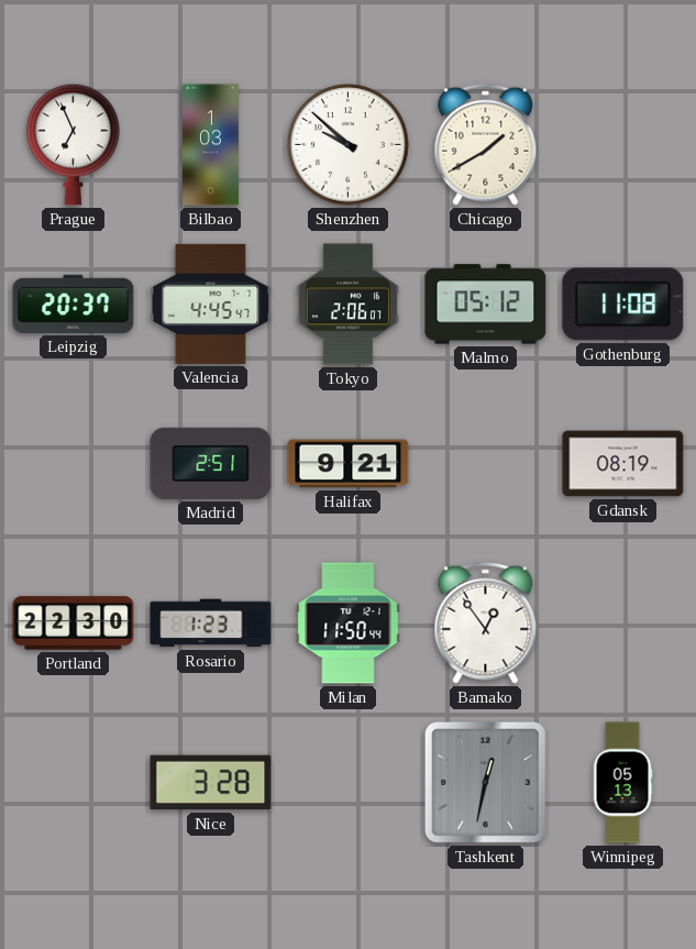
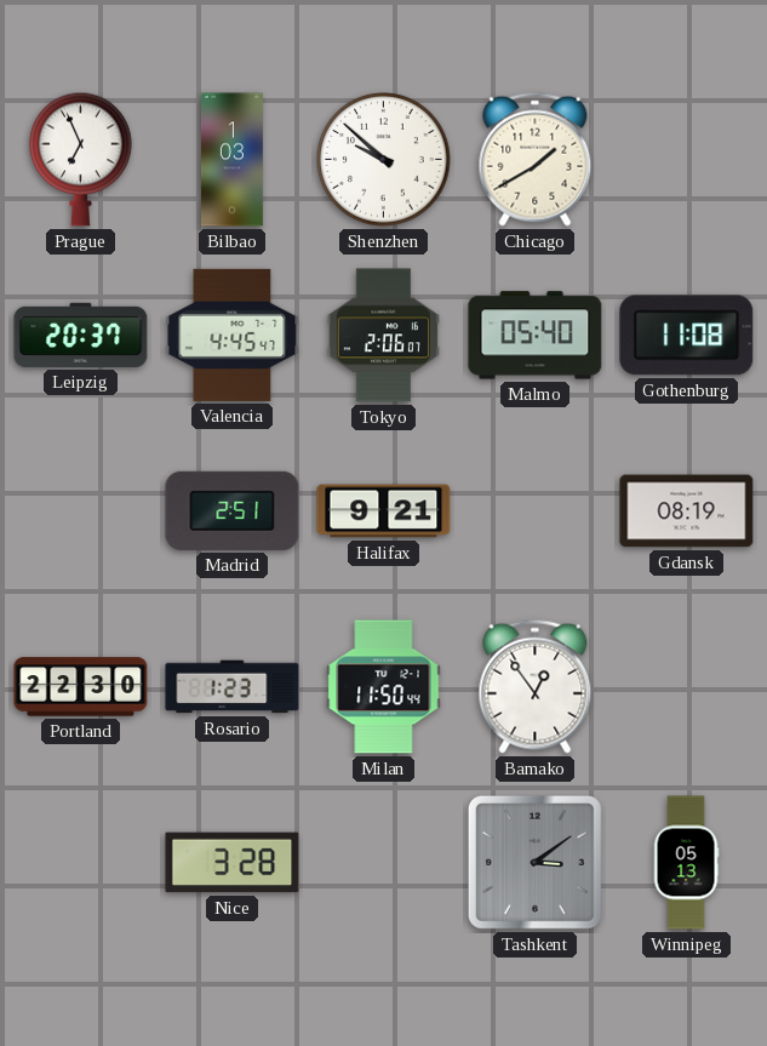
Malmo: 05:12 -> 05:40
Tashkent: 12:32 -> 3:09
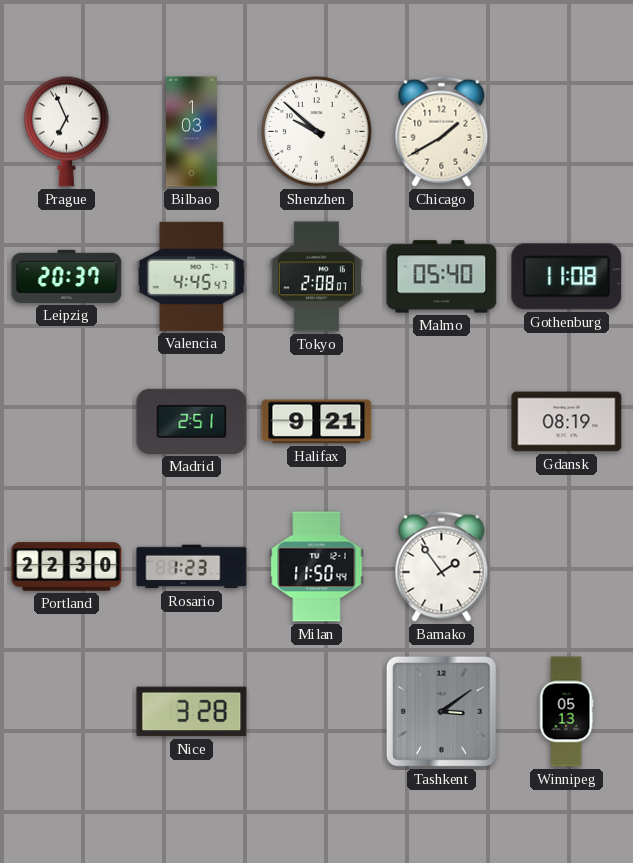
Tokyo: 2:06 -> 2:08
Bamako: 12:54 -> 1:54
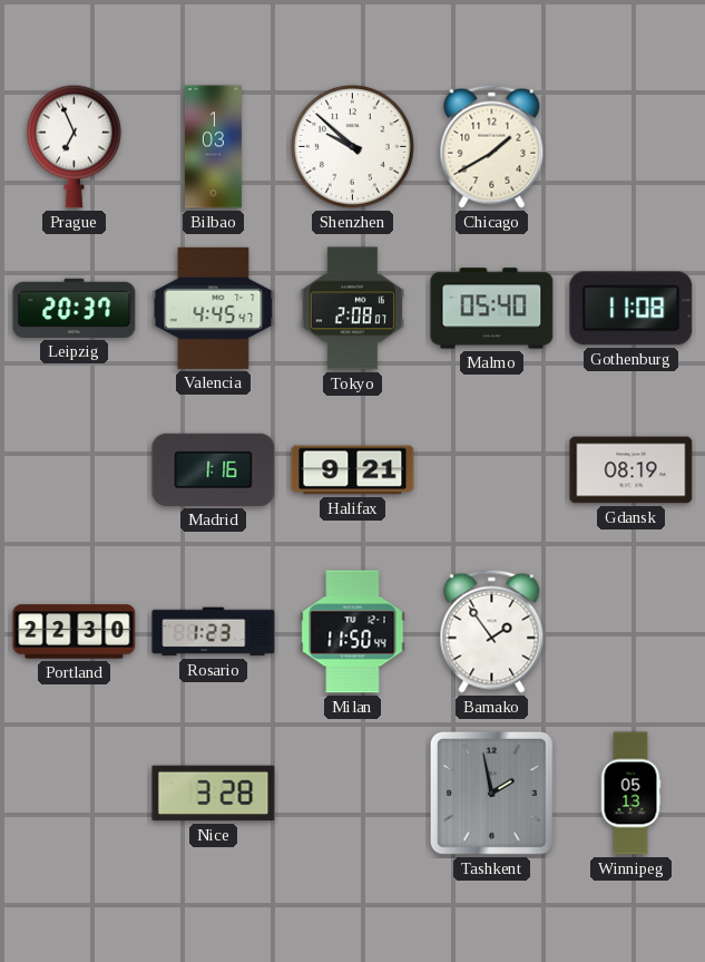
Madrid: 2:51 -> 1:16
Tashkent: 3:09 -> 1:58
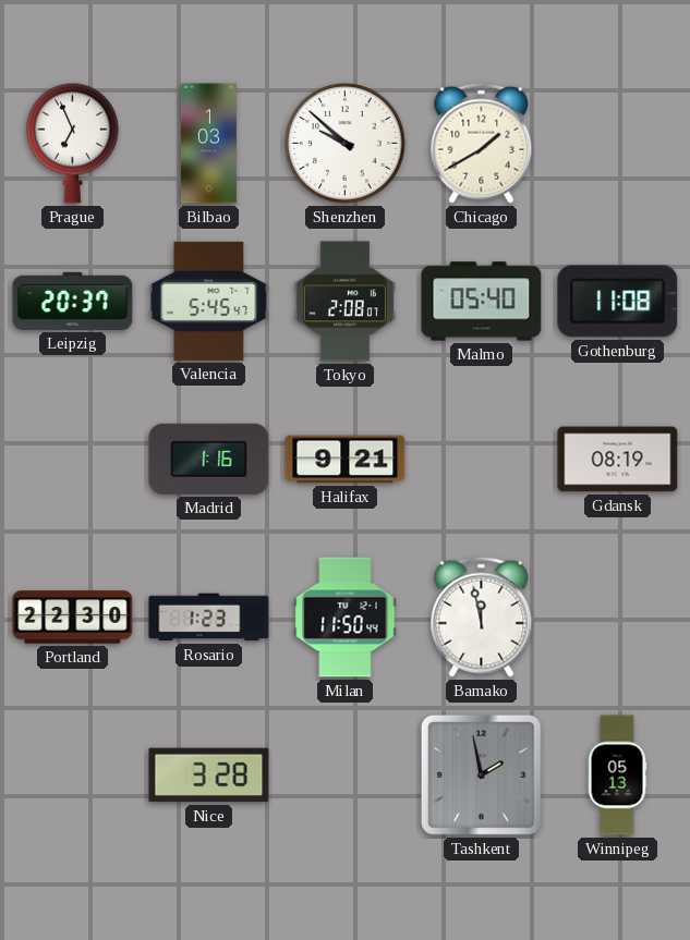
Valencia: 4:45 -> 5:45
Bamako: 1:54 -> 11:58
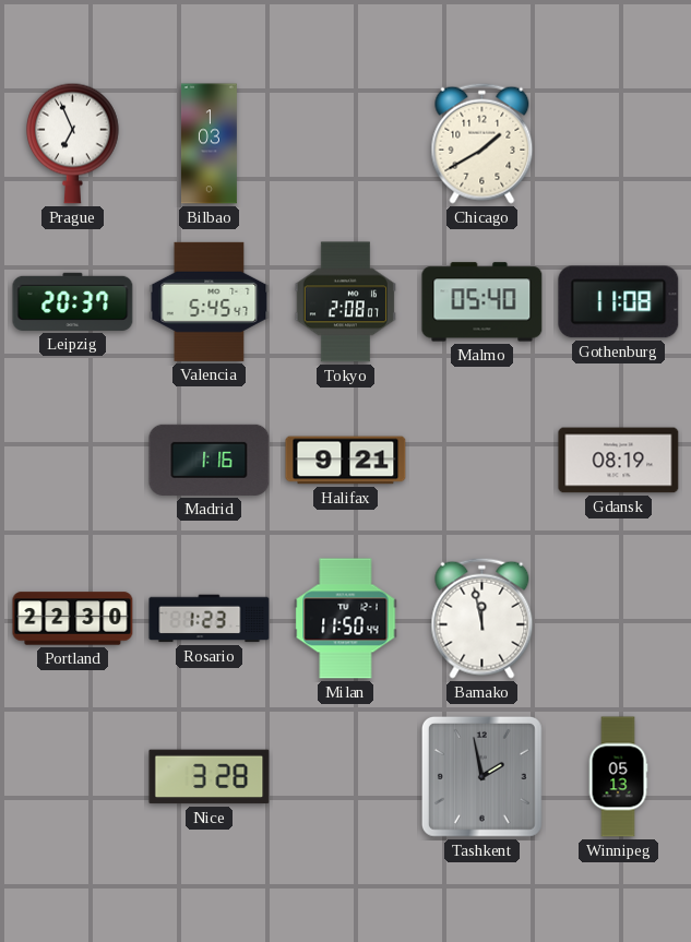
Shenzhen: 9:52 -> none
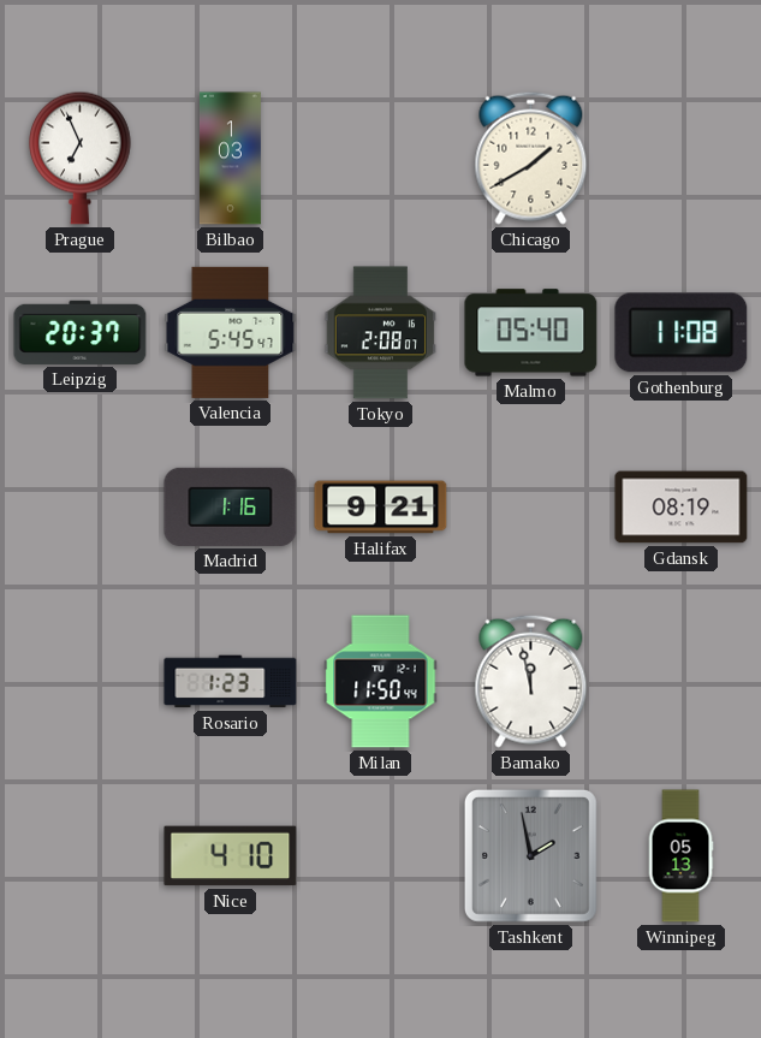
Portland: 22:30 -> none
Nice: 3:28 -> 4:10
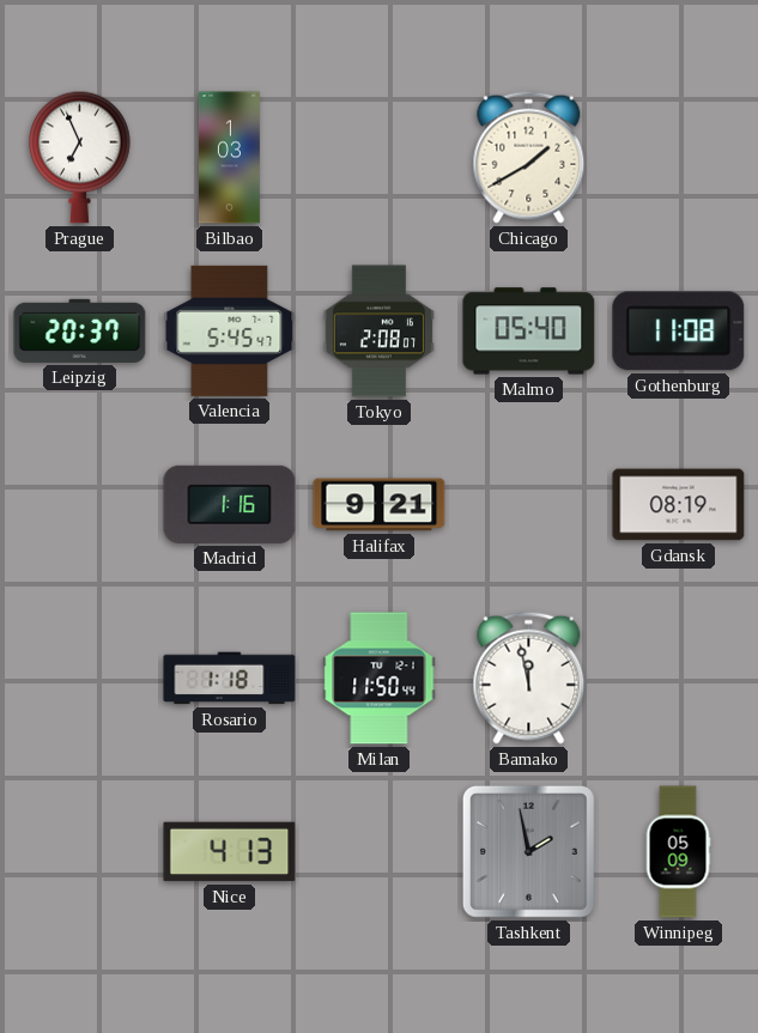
Rosario: 1:23 -> 1:18
Nice: 4:10 -> 4:13
Winnipeg: 05:13 -> 05:09
